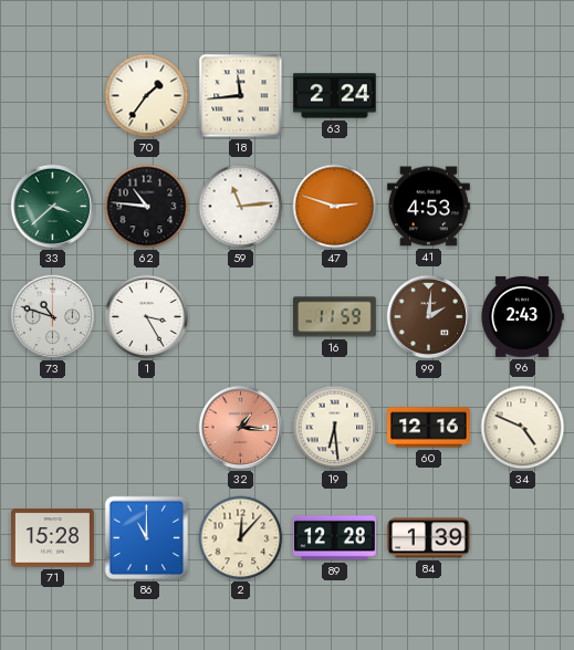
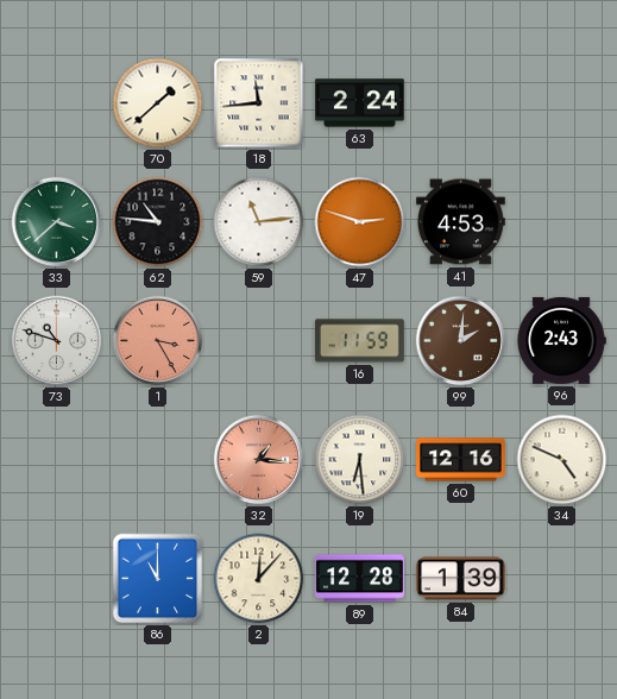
70: 1:36 -> 1:38
1 dial: white -> salmon
71: 15:28 -> none
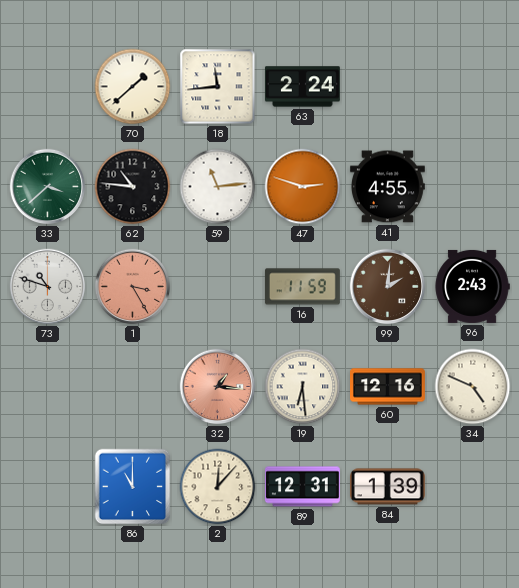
41: 4:53 -> 4:55
89: 12:28 -> 12:31
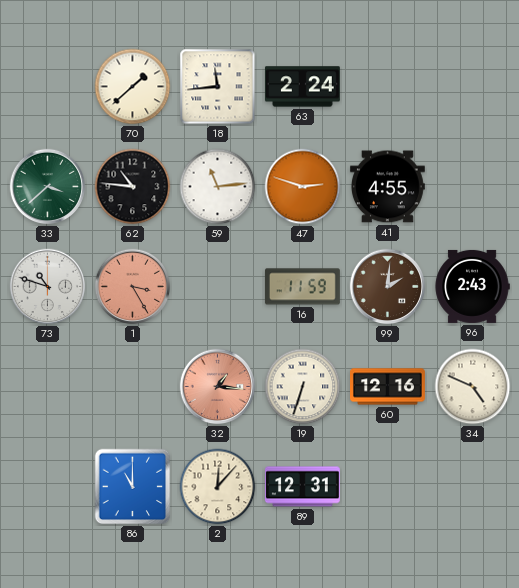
19: 6:29 -> 6:33
84: 1:39 -> none
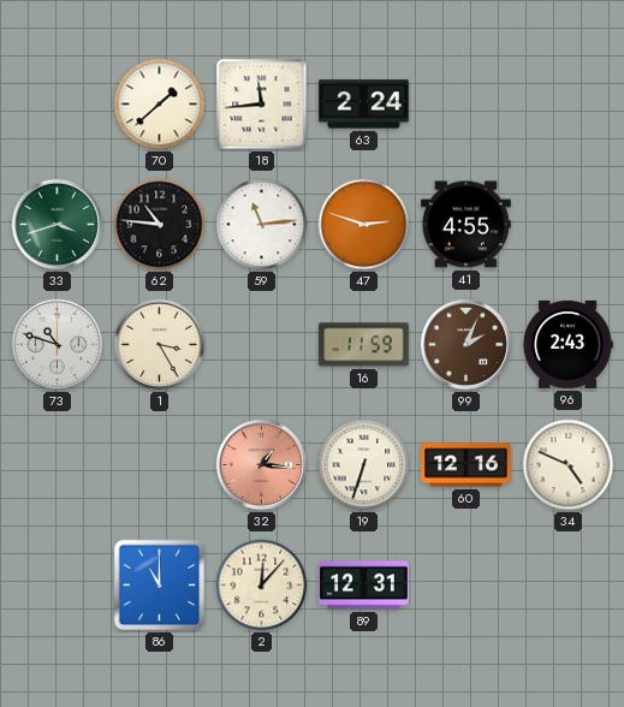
33: 3:38 -> 3:42
1 dial: salmon -> cream
99: 2:01 -> 2:04
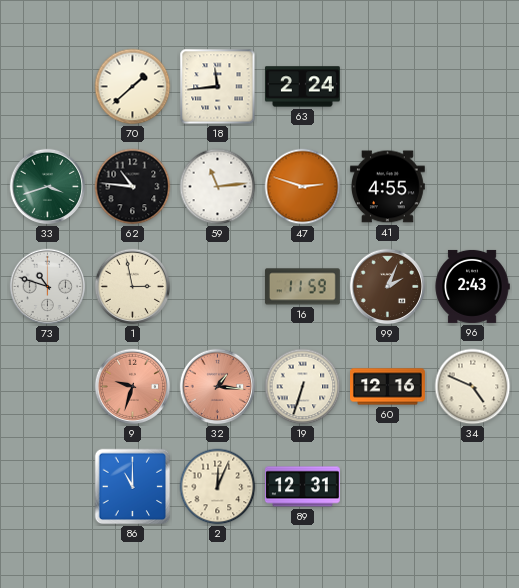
1: 3:25 -> 2:58
9: none -> 9:33
2: 12:07 -> 12:04
